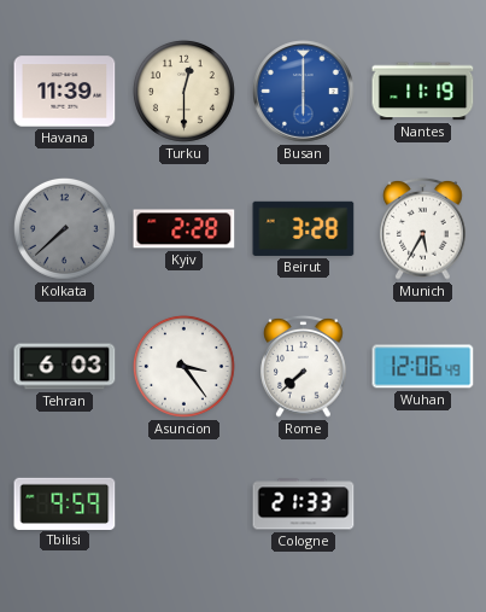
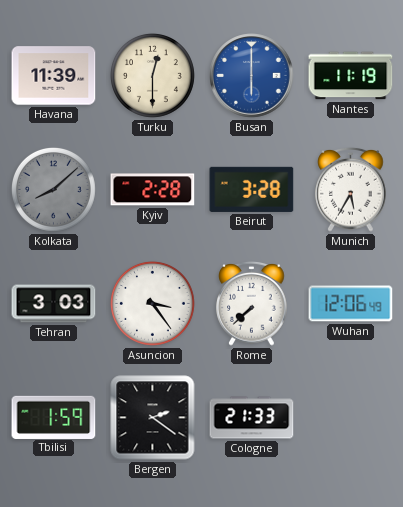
Kolkata: 7:38 -> 8:08
Tehran: 6:03 -> 3:03
Tbilisi: 9:59 -> 1:59
Bergen: none -> 2:21
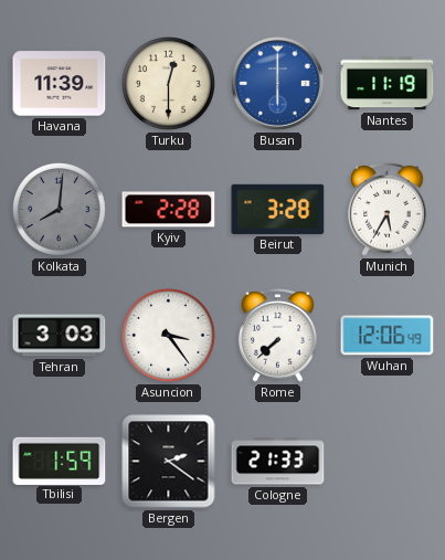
Kolkata: 8:08 -> 8:01
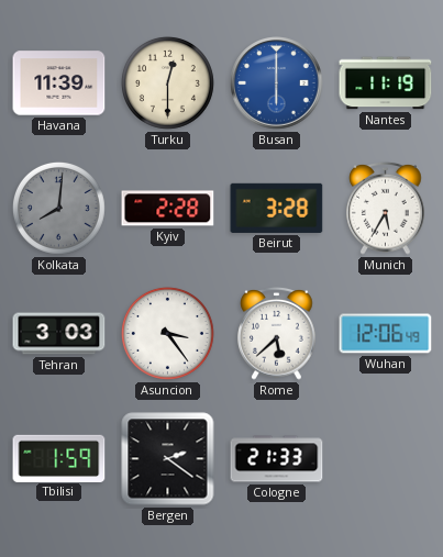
Rome: 7:38 -> 5:38
